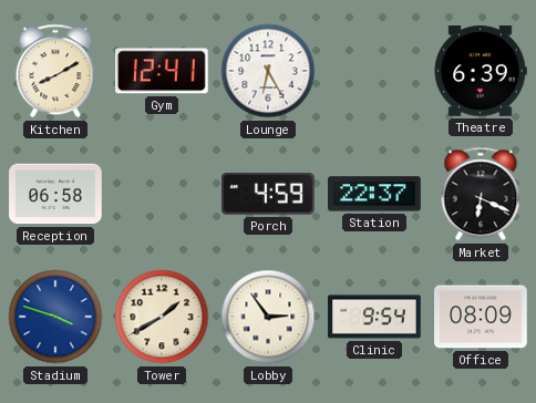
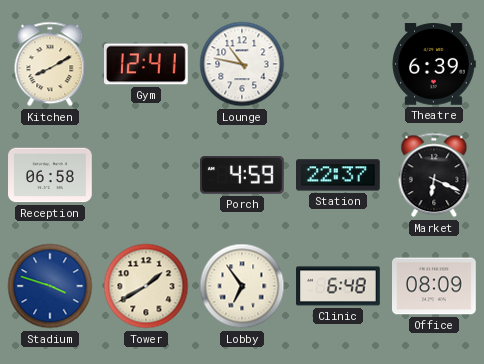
Lounge: 6:25 -> 10:47
Lobby: 2:54 -> 6:54
Clinic: 9:54 -> 6:48
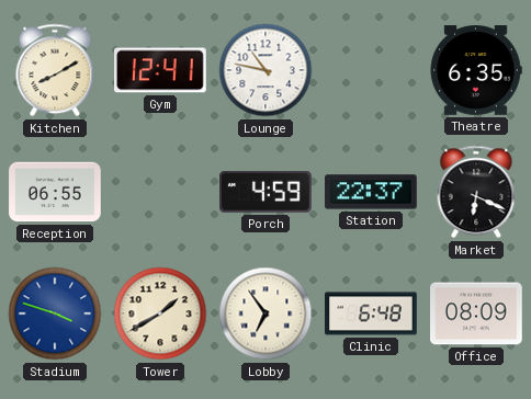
Theatre: 6:39 -> 6:35
Reception: 06:58 -> 06:55
